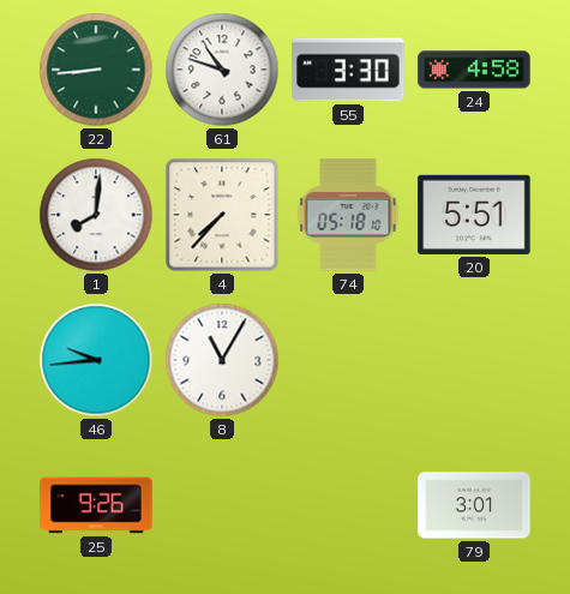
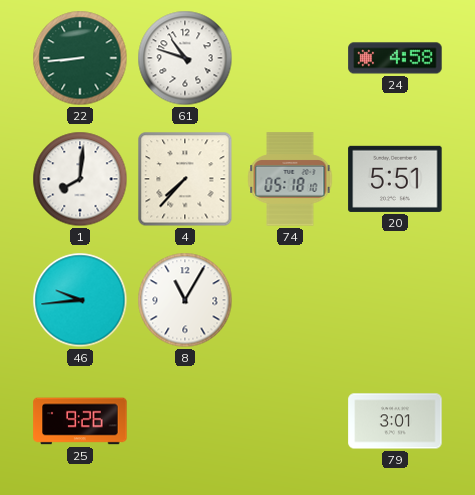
55: 3:30 -> none
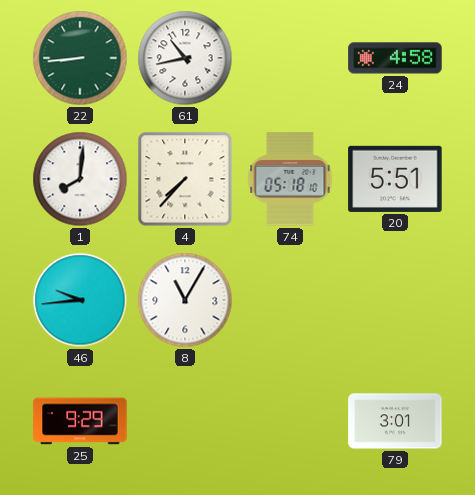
61: 10:48 -> 10:43
25: 9:26 -> 9:29
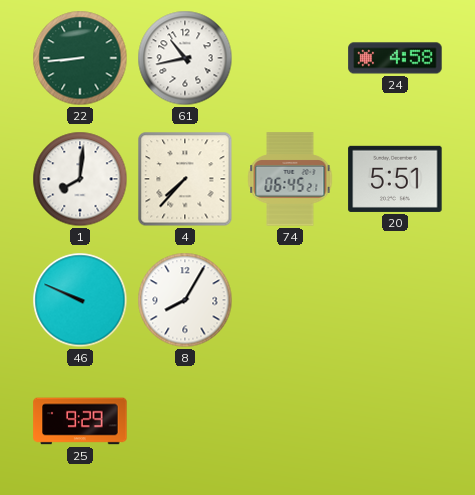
74: 05:18 -> 06:45
46: 9:44 -> 9:49
8: 11:05 -> 8:05
79: 3:01 -> none
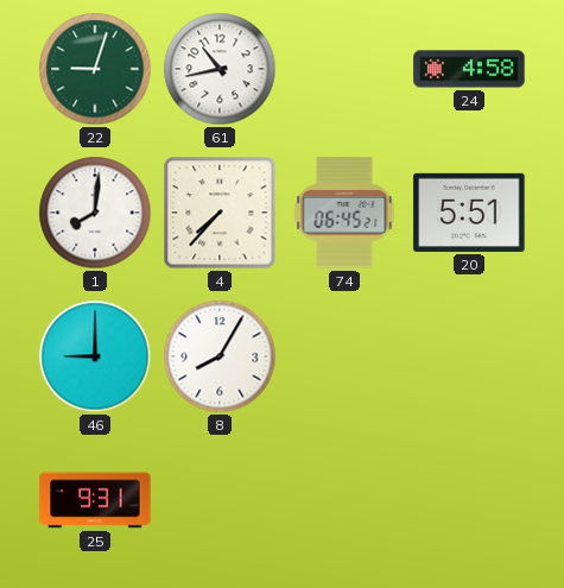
22: 8:44 -> 9:03
46: 9:49 -> 9:00
25: 9:29 -> 9:31
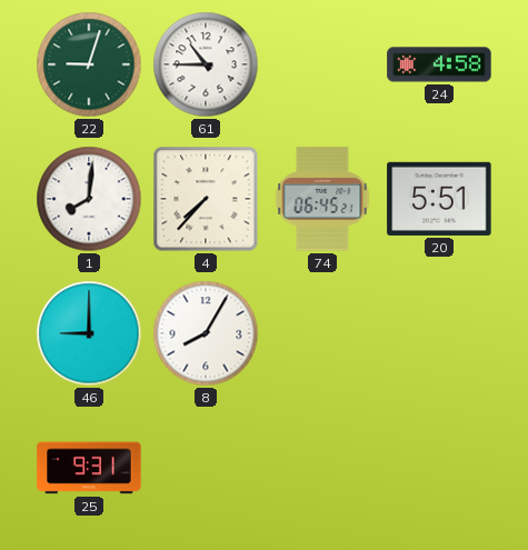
61: 10:43 -> 10:45
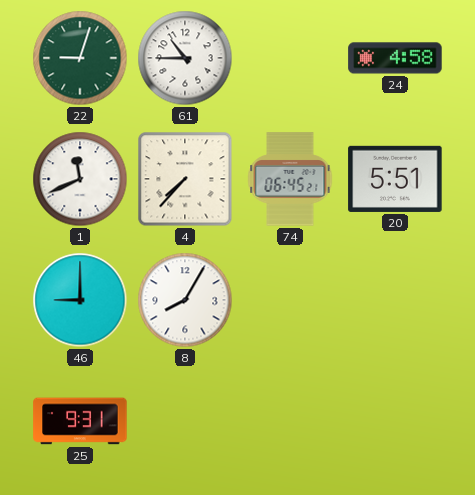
1: 8:01 -> 11:41
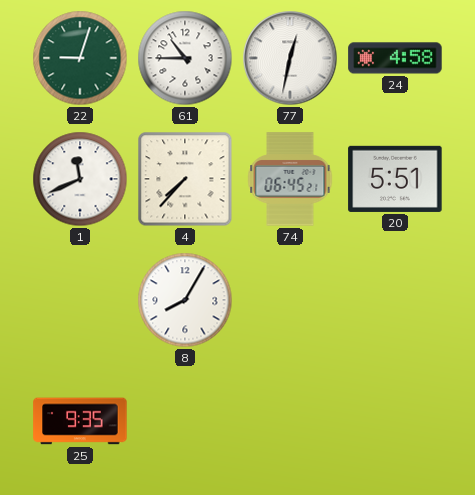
77: none -> 12:32
46: 9:00 -> none
25: 9:31 -> 9:35
